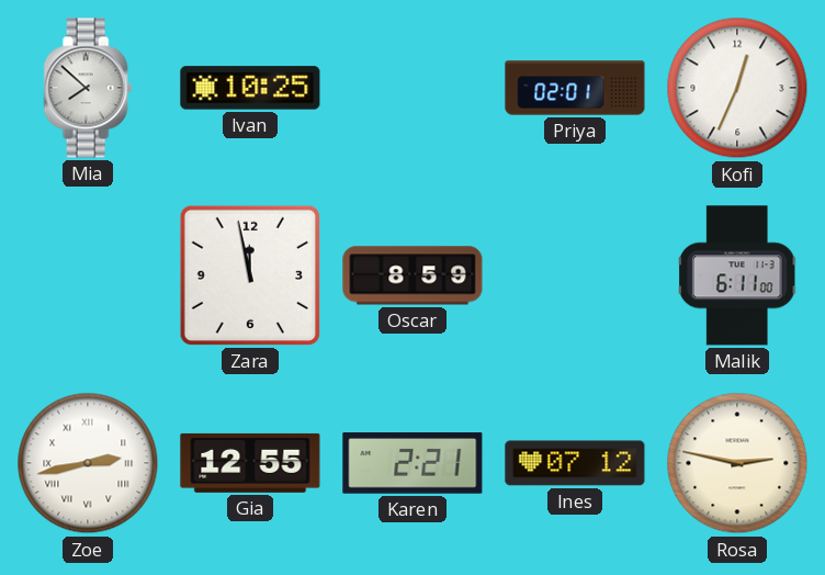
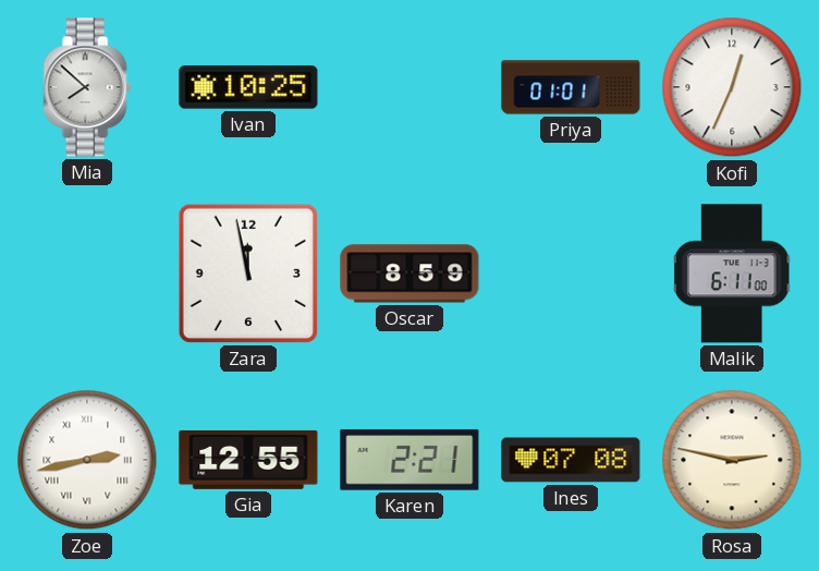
Priya: 02:01 -> 01:01
Ines: 07:12 -> 07:08
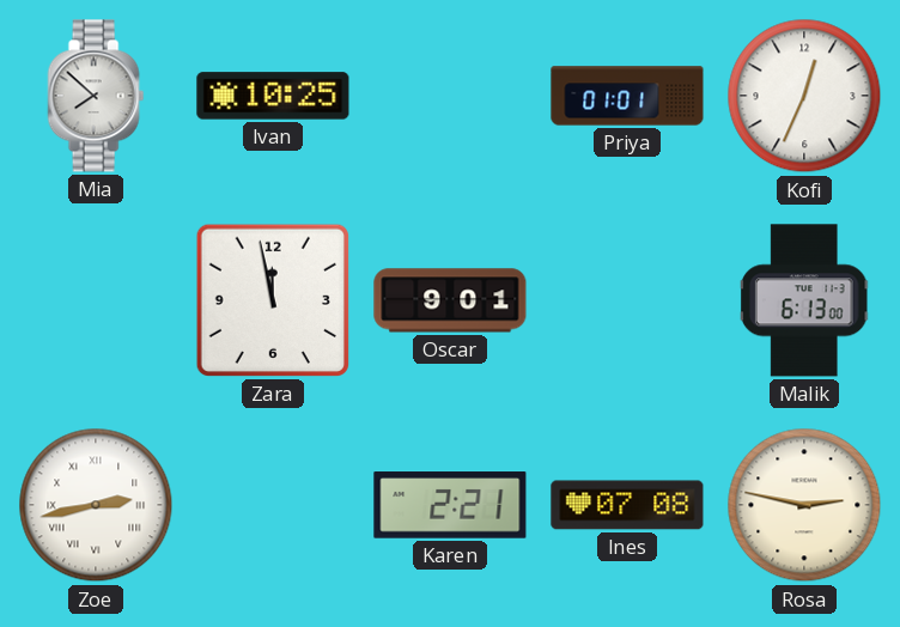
Oscar: 8:59 -> 9:01
Malik: 6:11 -> 6:13
Gia: 12:55 -> none
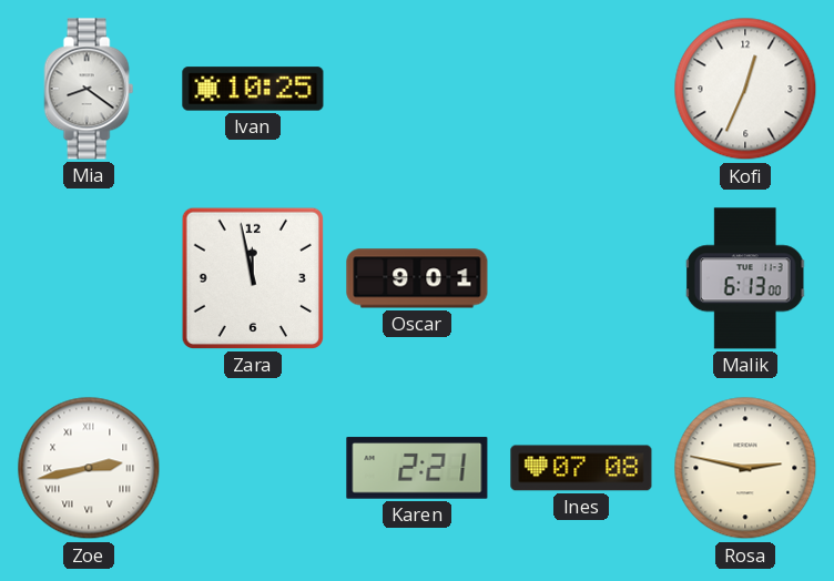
Mia: 7:52 -> 8:21
Priya: 01:01 -> none
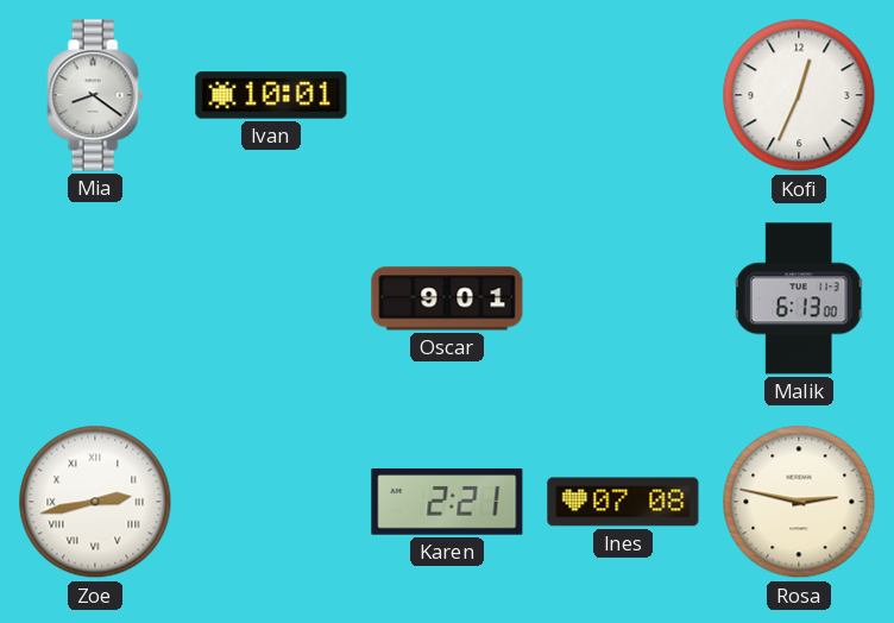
Ivan: 10:25 -> 10:01
Zara: 11:58 -> none
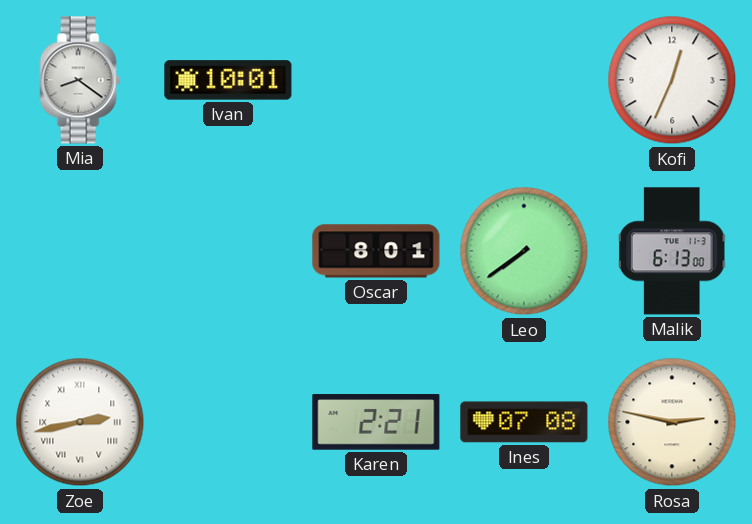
Oscar: 9:01 -> 8:01
Leo: none -> 7:39
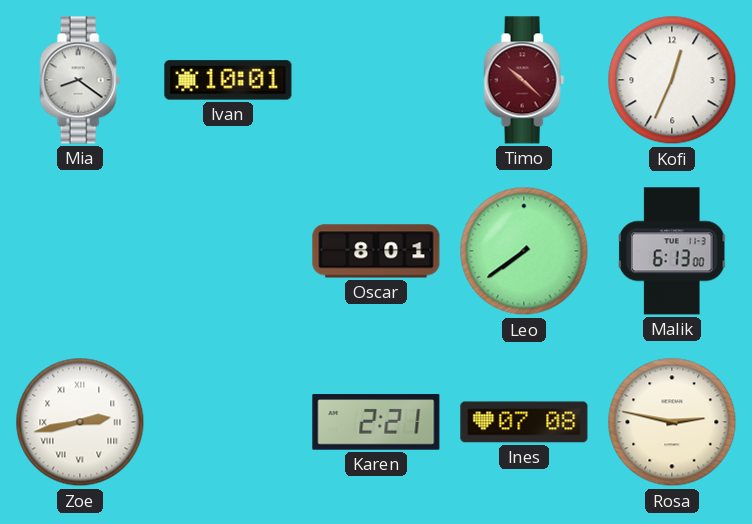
Timo: none -> 10:22
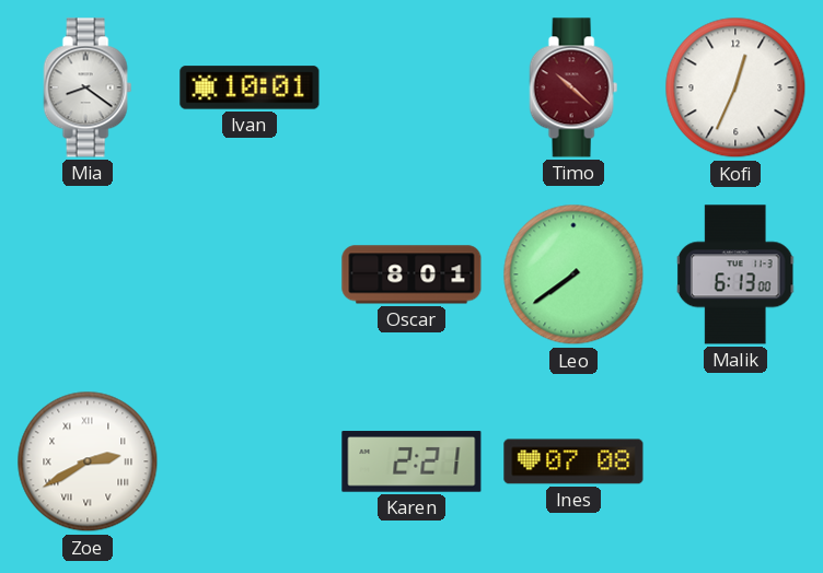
Zoe: 2:43 -> 2:40
Rosa: 2:47 -> none
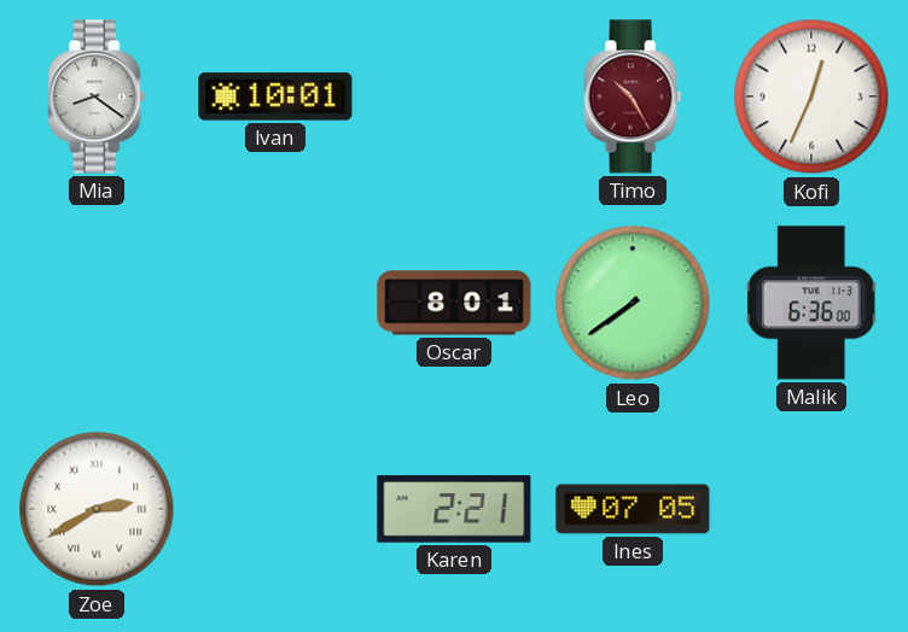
Timo: 10:22 -> 10:25
Malik: 6:13 -> 6:36
Ines: 07:08 -> 07:05
